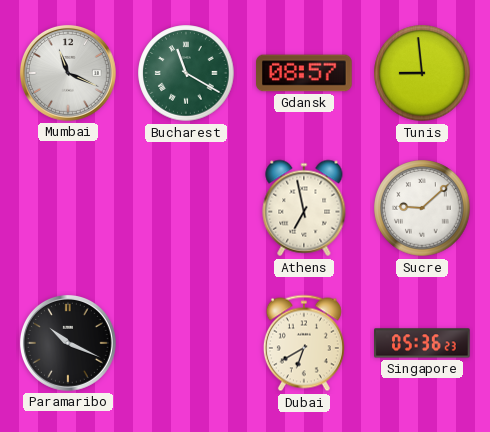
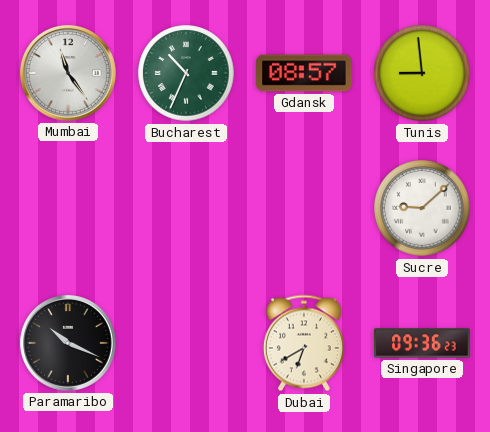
Mumbai: 11:19 -> 11:24
Bucharest: 11:20 -> 10:34
Athens: 6:58 -> none
Singapore: 05:36 -> 09:36
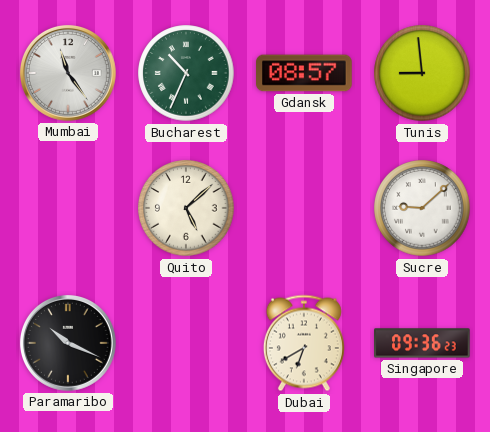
Quito: none -> 5:08
